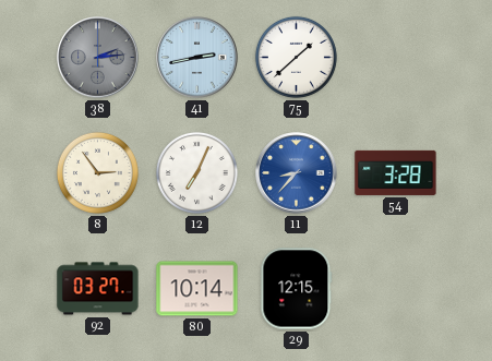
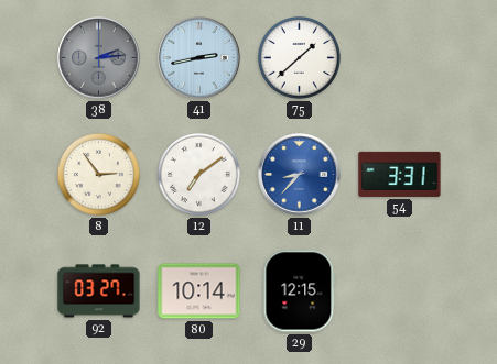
12: 7:04 -> 7:09
54: 3:28 -> 3:31
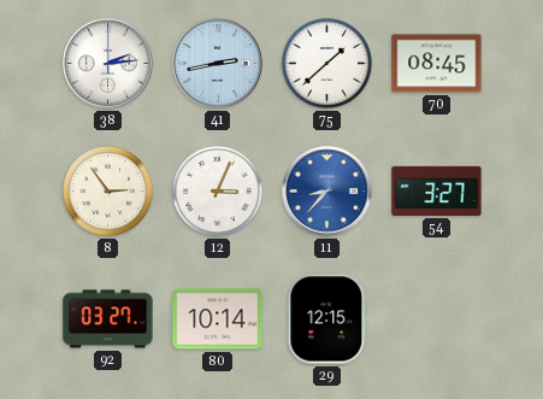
38 dial: grey -> white
70: none -> 08:45
12: 7:09 -> 3:04
54: 3:31 -> 3:27
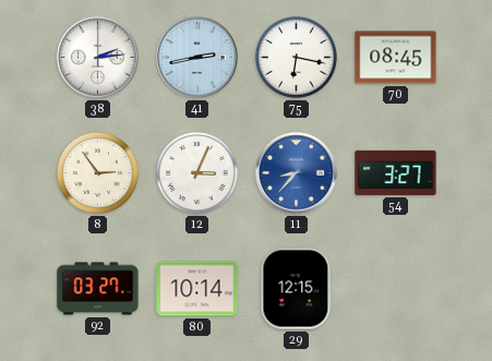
75: 1:38 -> 6:17
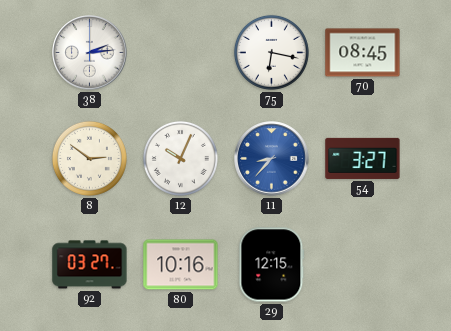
41: 2:43 -> none
8: 2:54 -> 2:51
12: 3:04 -> 10:04
80: 10:14 -> 10:16
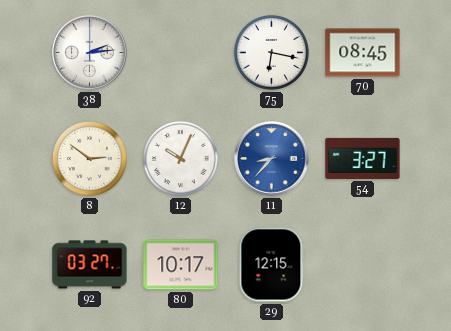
80: 10:16 -> 10:17
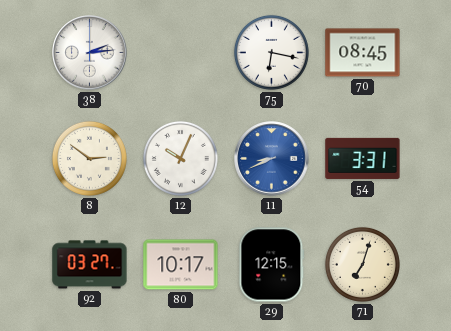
11: 8:37 -> 8:41
54: 3:27 -> 3:31
71: none -> 7:03
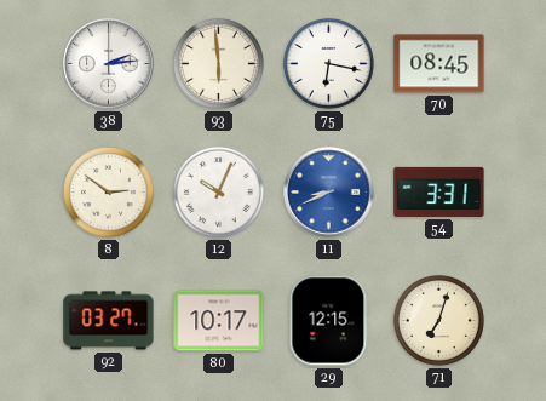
93: none -> 5:59
